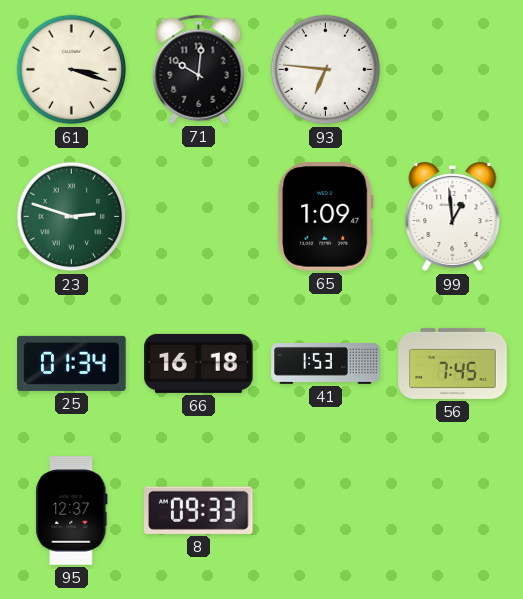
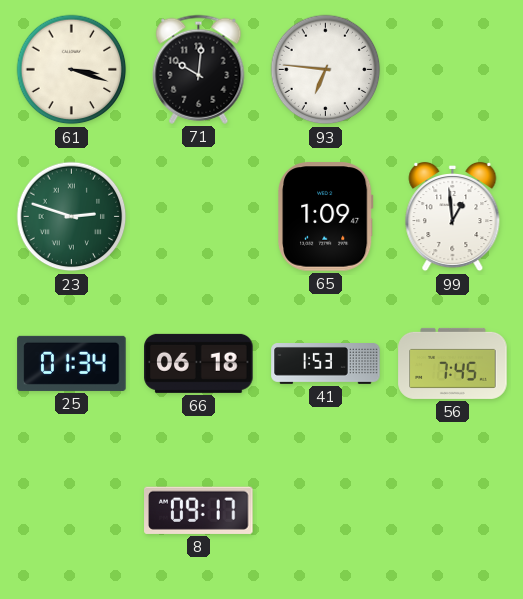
66: 16:18 -> 06:18
95: 12:37 -> none
8: 09:33 -> 09:17
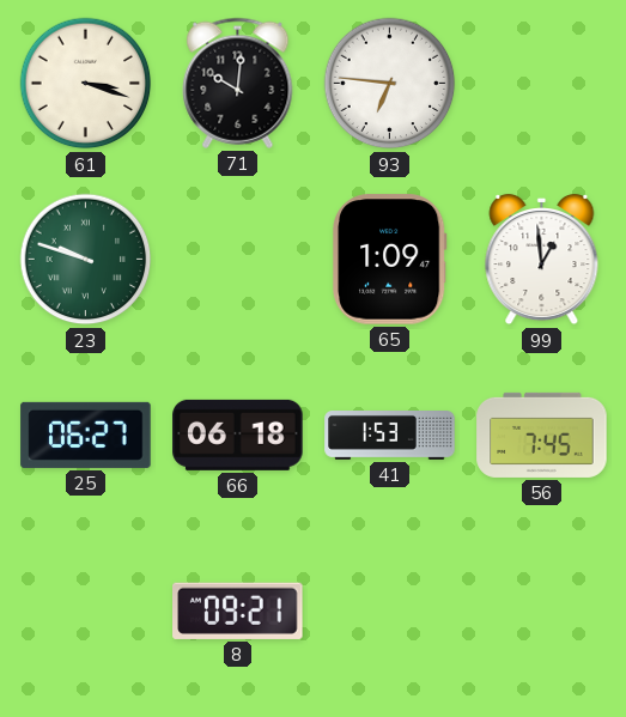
23: 2:48 -> 9:48
25: 01:34 -> 06:27
8: 09:17 -> 09:21
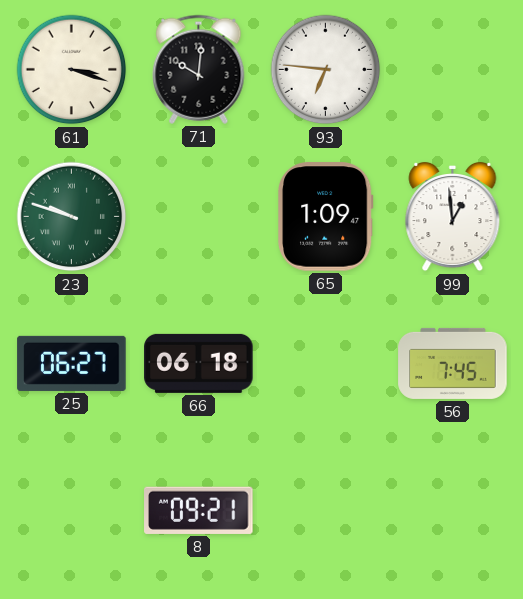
41: 1:53 -> none
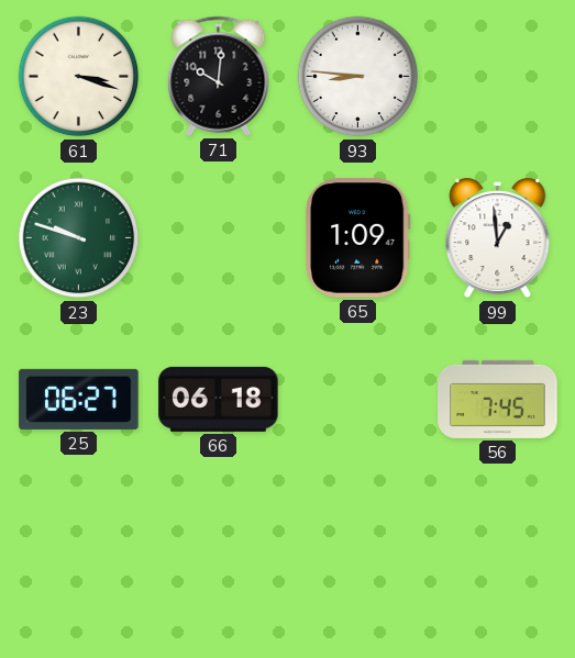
93: 6:46 -> 8:46
8: 09:21 -> none
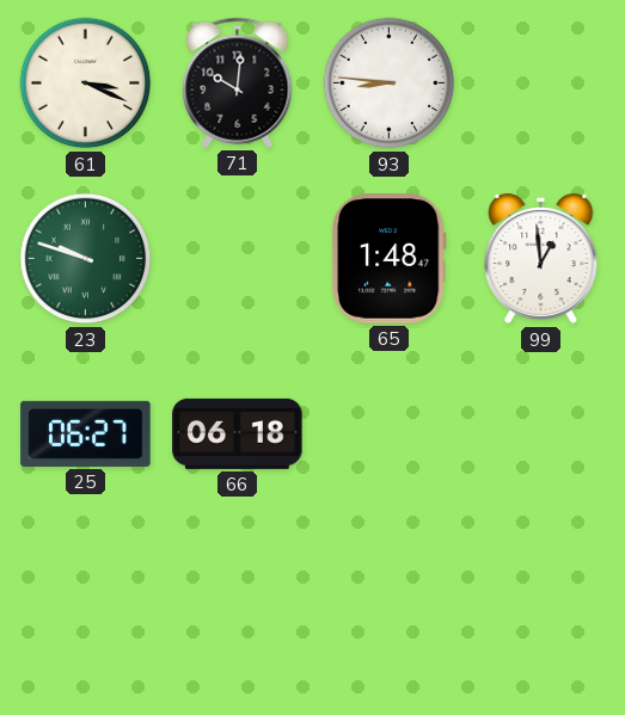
61: 3:18 -> 3:19
65: 1:09 -> 1:48
56: 7:45 -> none
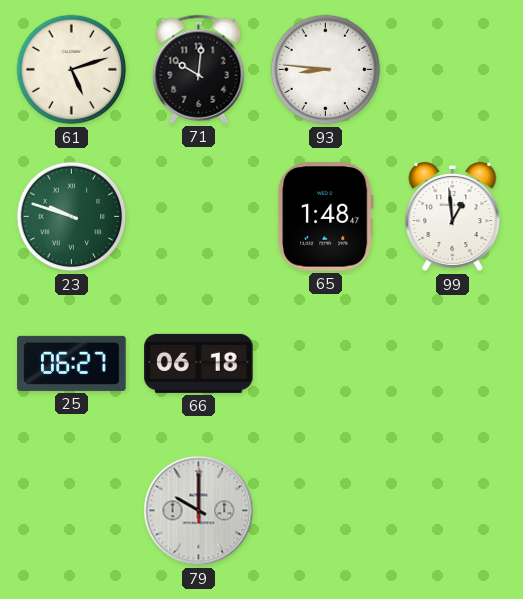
61: 3:19 -> 5:12
79: none -> 10:00
